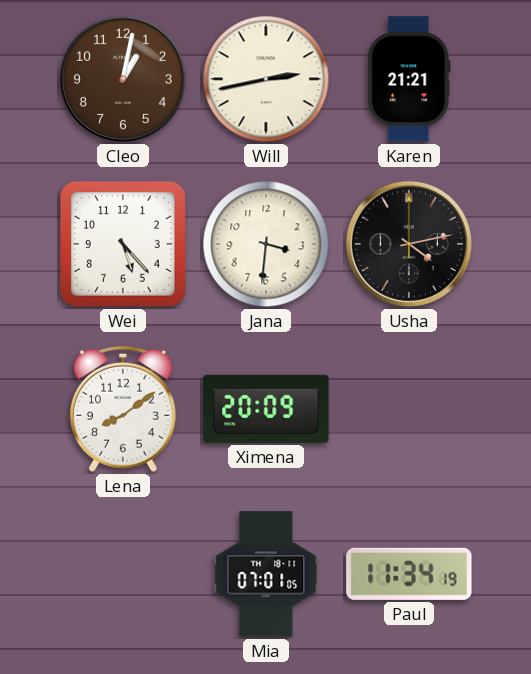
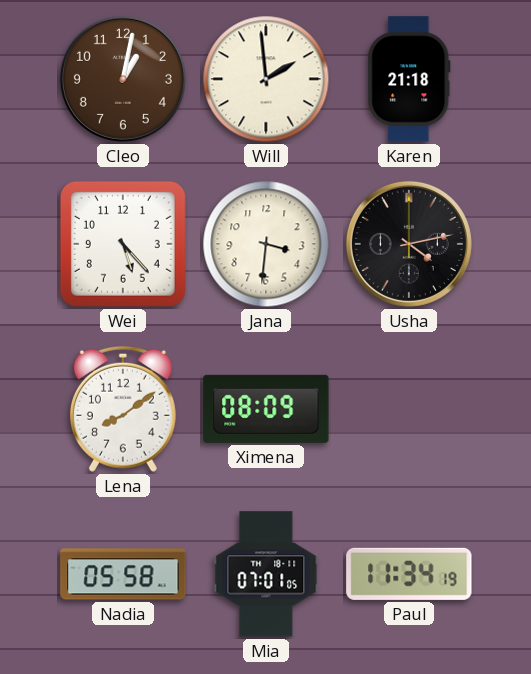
Will: 2:43 -> 1:59
Karen: 21:21 -> 21:18
Ximena: 20:09 -> 08:09
Nadia: none -> 05:58
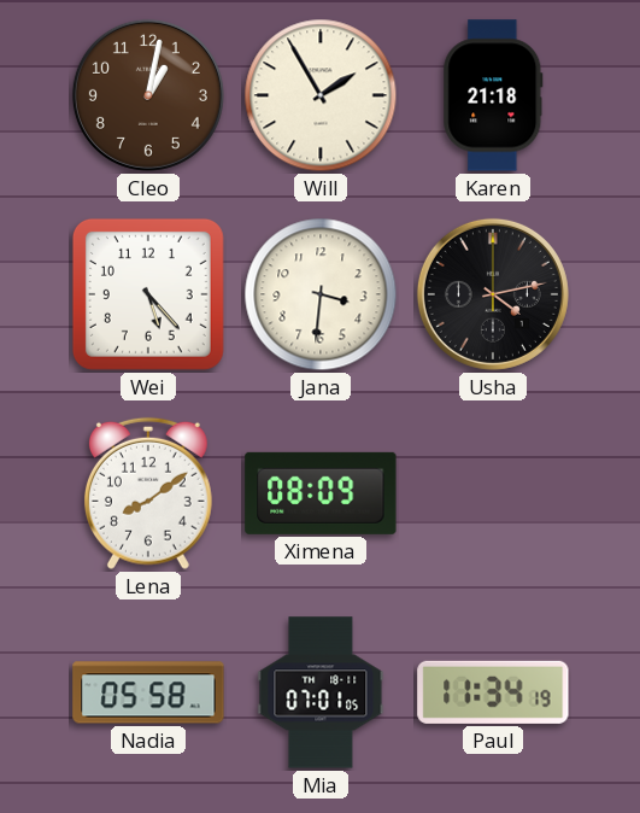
Will: 1:59 -> 1:55
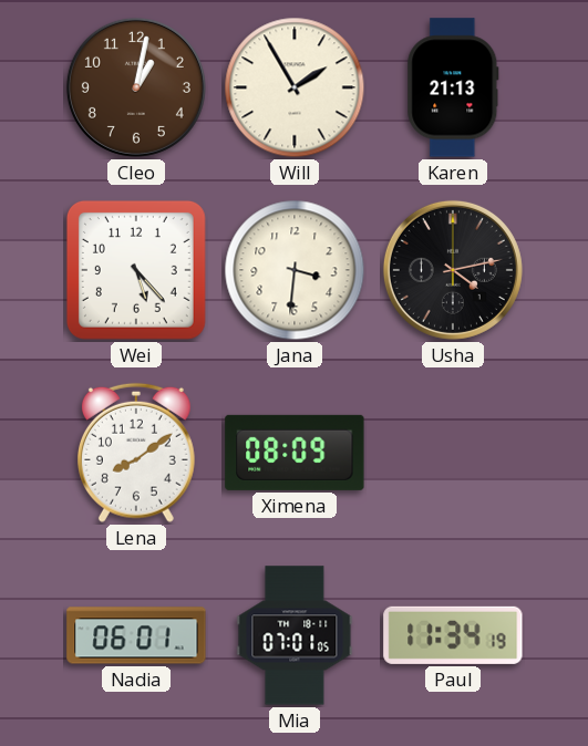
Karen: 21:18 -> 21:13
Nadia: 05:58 -> 06:01
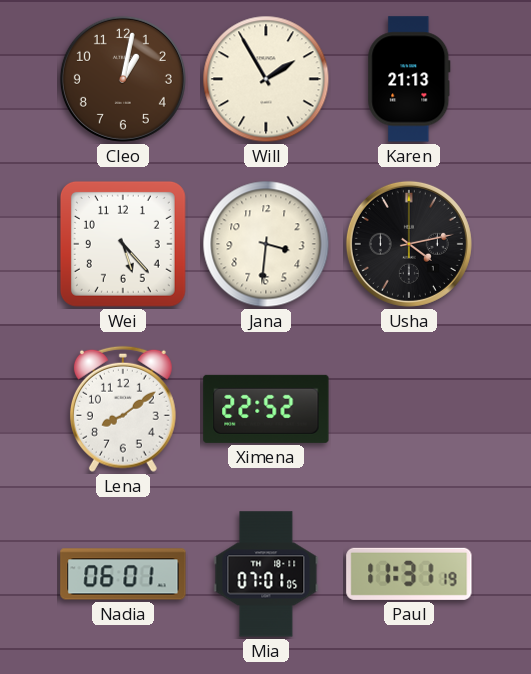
Ximena: 08:09 -> 22:52
Paul: 11:34 -> 11:31
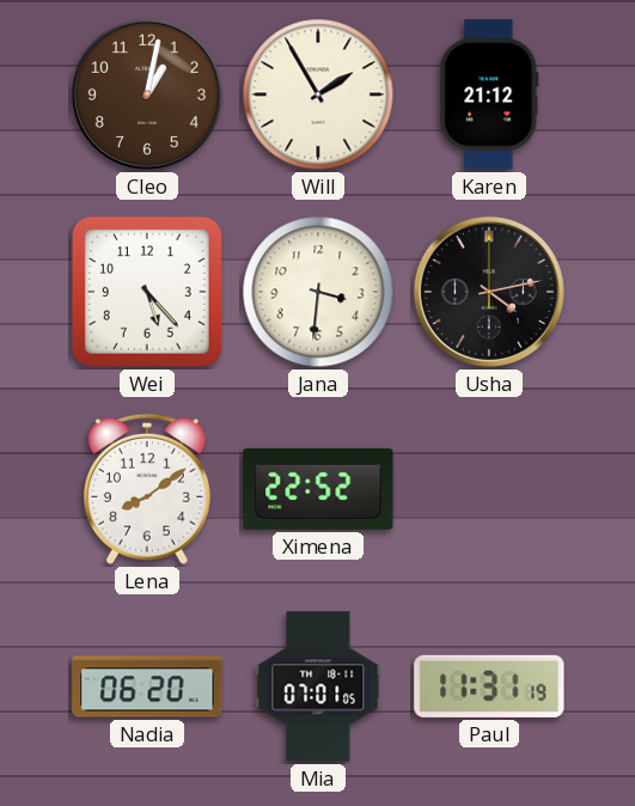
Karen: 21:13 -> 21:12
Nadia: 06:01 -> 06:20
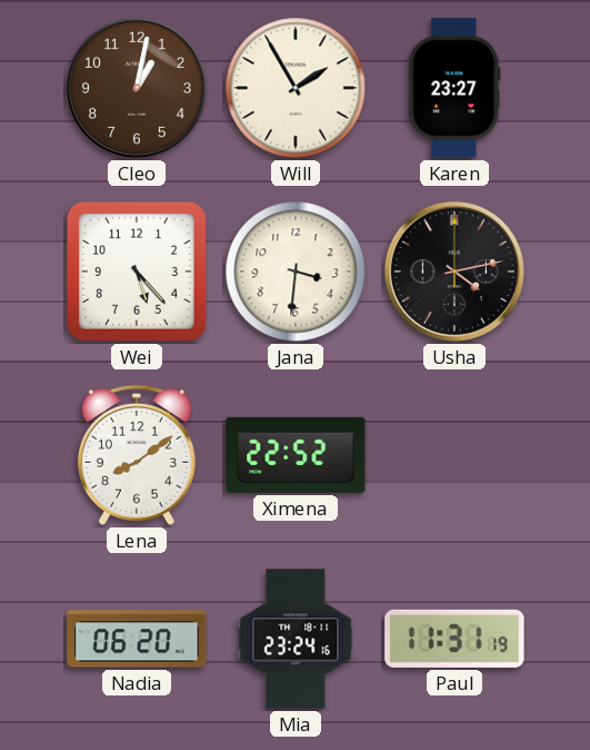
Karen: 21:12 -> 23:27
Mia: 07:01 -> 23:24
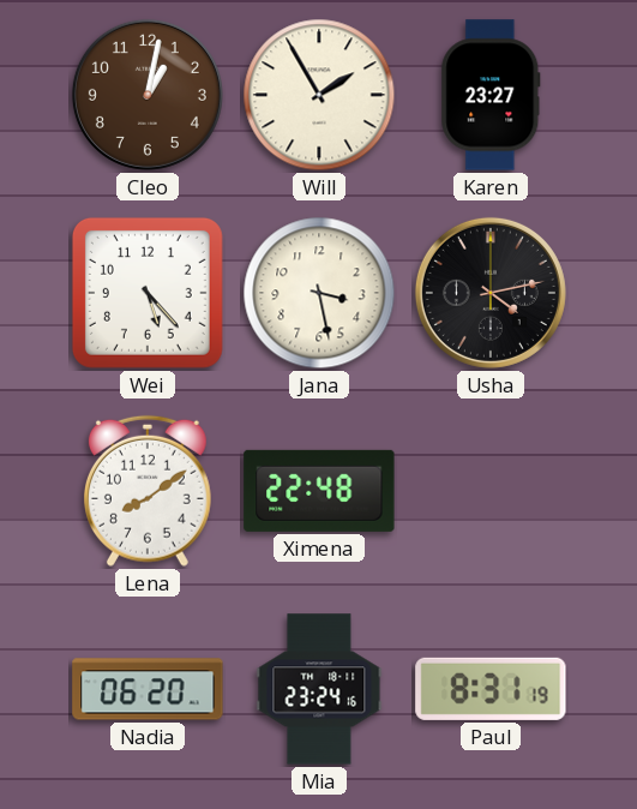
Jana: 3:31 -> 3:28
Ximena: 22:52 -> 22:48
Paul: 11:31 -> 8:31
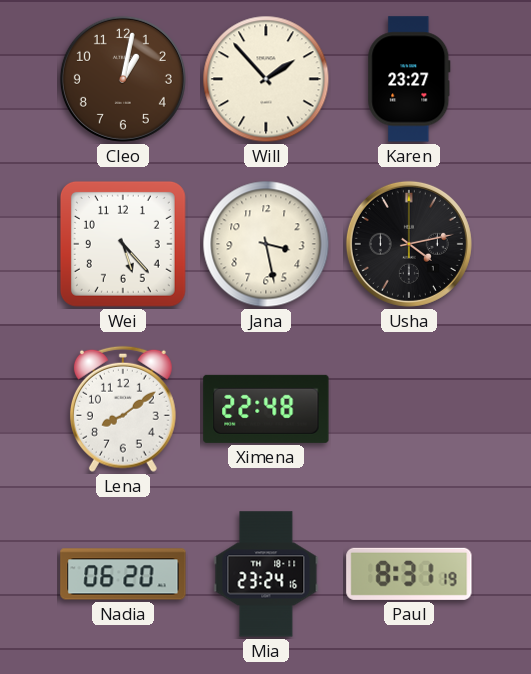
Will: 1:55 -> 1:53
